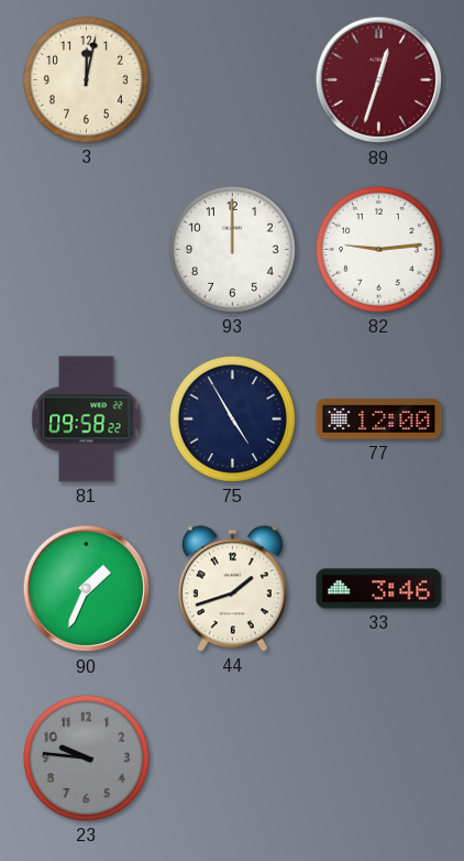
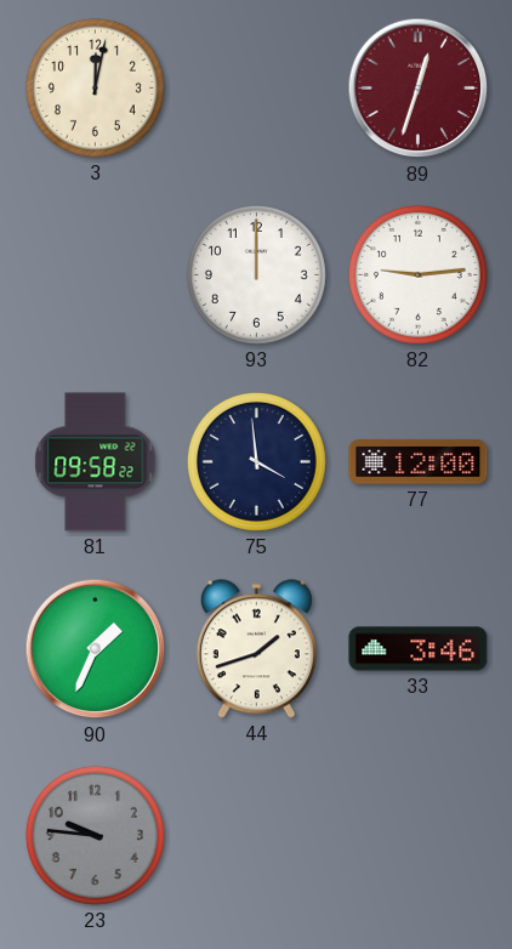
75: 4:55 -> 3:59
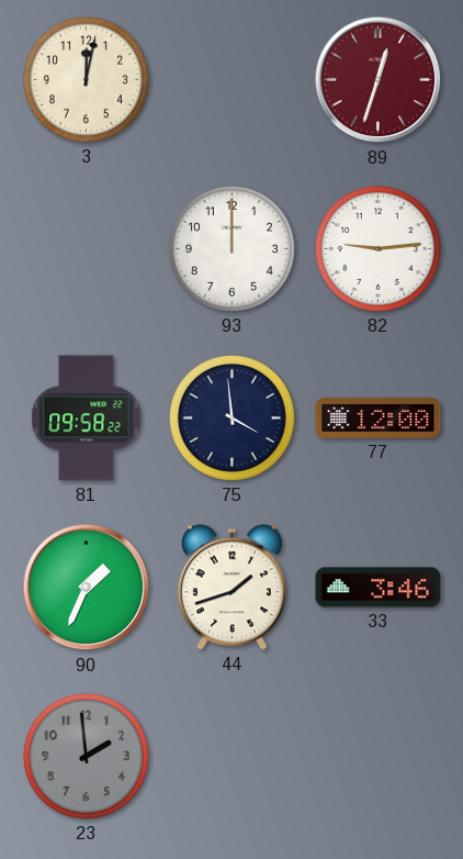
23: 9:46 -> 1:59
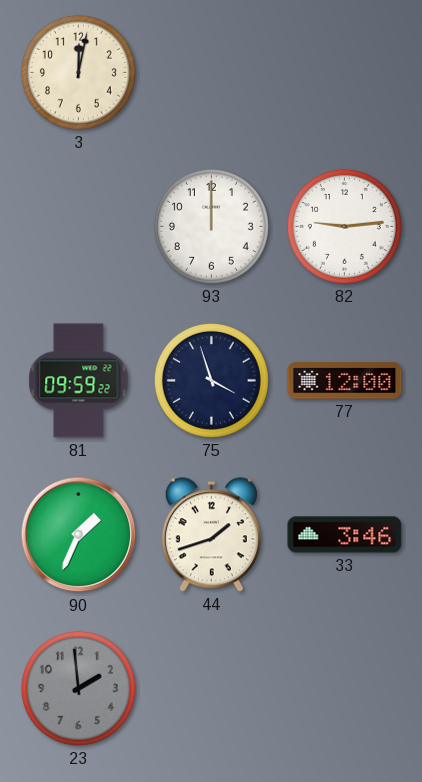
89: 12:33 -> none
81: 09:58 -> 09:59
75: 3:59 -> 3:57
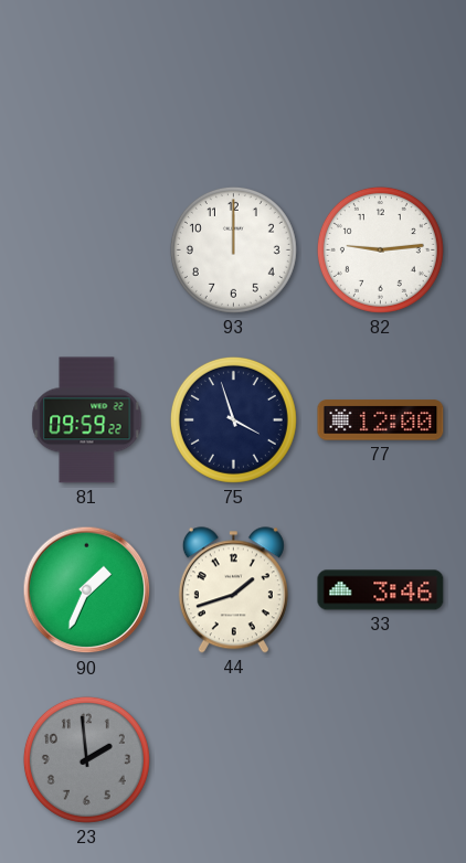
3: 12:02 -> none
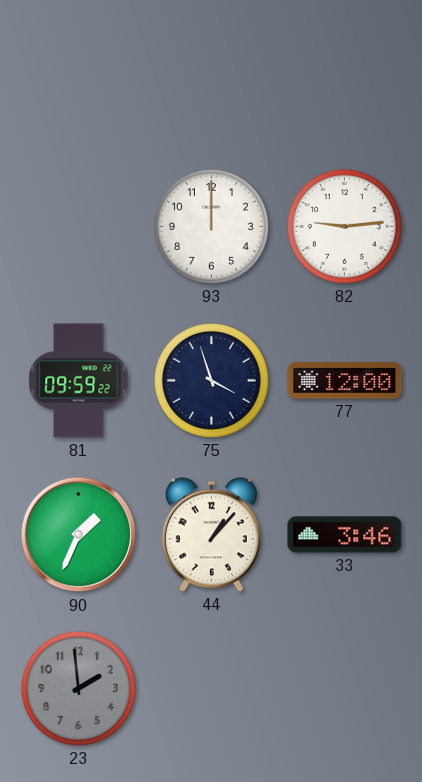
44: 1:42 -> 1:07
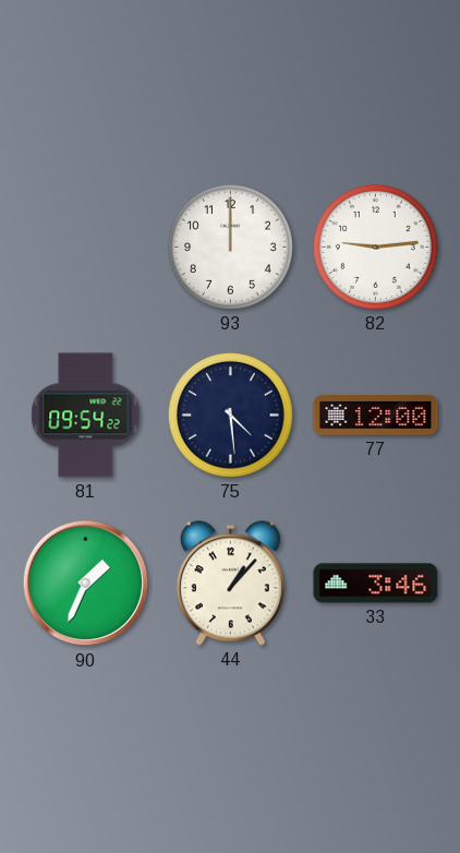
81: 09:59 -> 09:54
75: 3:57 -> 4:29
23: 1:59 -> none
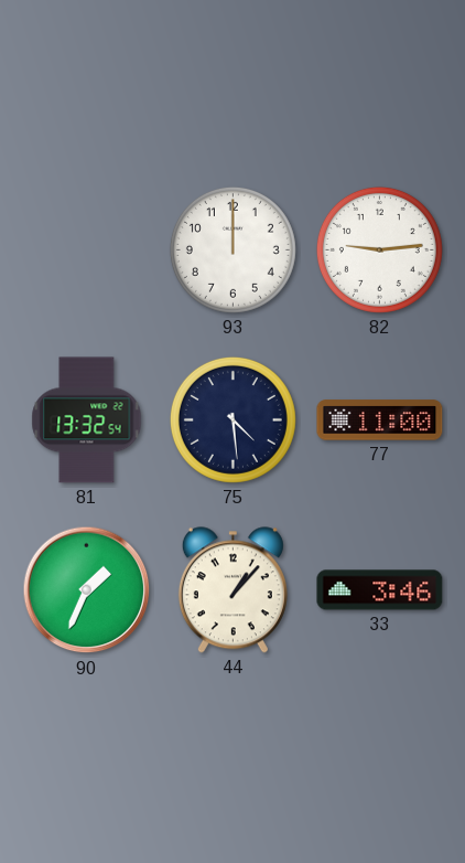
81: 09:54 -> 13:32
77: 12:00 -> 11:00
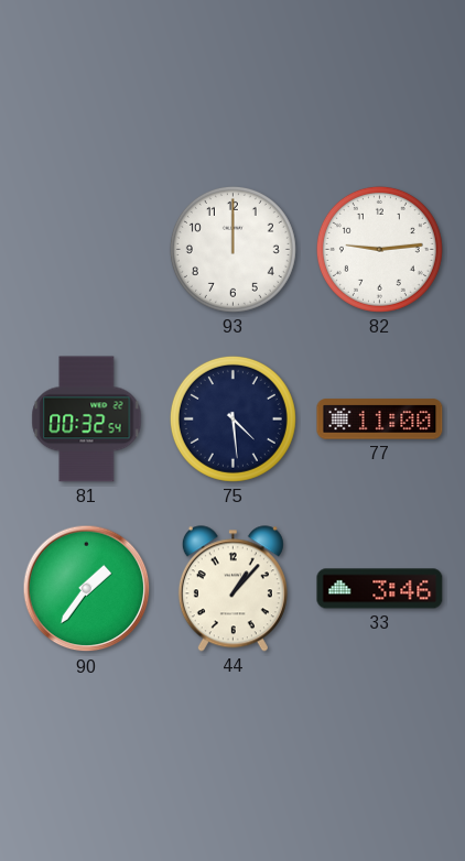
81: 13:32 -> 00:32
90: 1:34 -> 1:36
